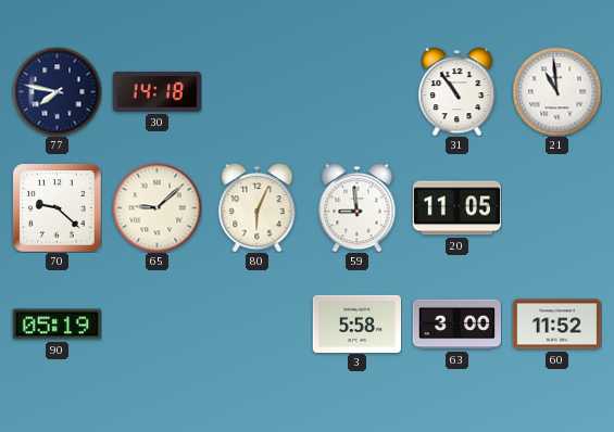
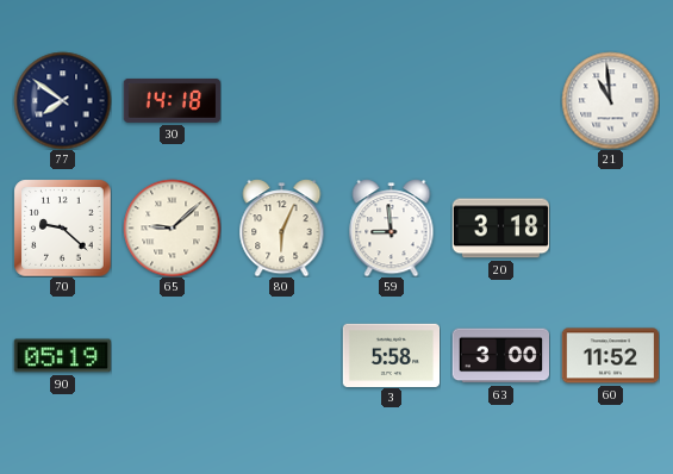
77: 7:47 -> 7:51
31: 10:54 -> none
20: 11:05 -> 3:18
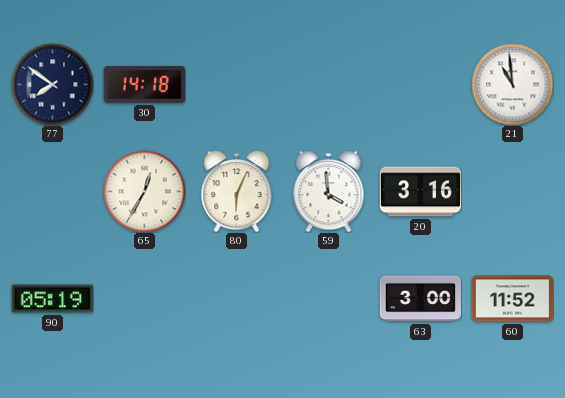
70: 9:22 -> none
65: 9:08 -> 12:35
59: 8:59 -> 3:59
20: 3:18 -> 3:16
3: 5:58 -> none
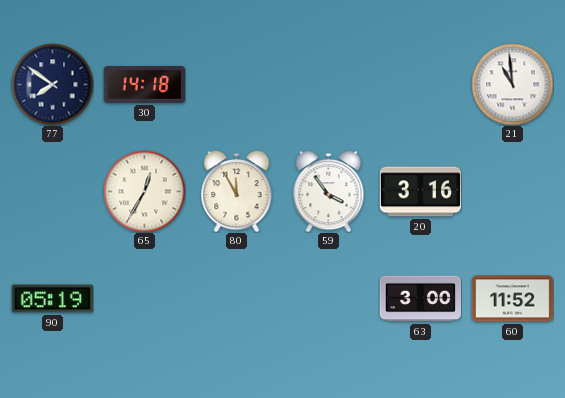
80: 6:04 -> 11:55
59: 3:59 -> 3:54
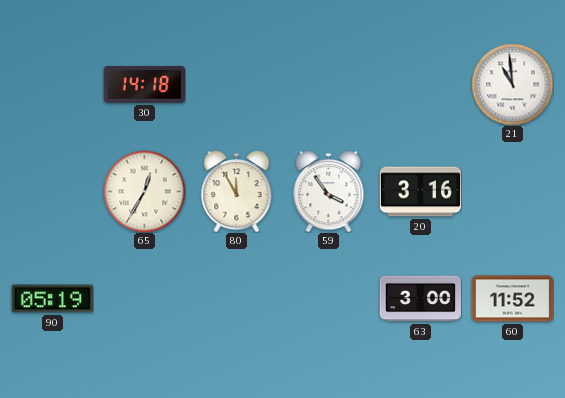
77: 7:51 -> none
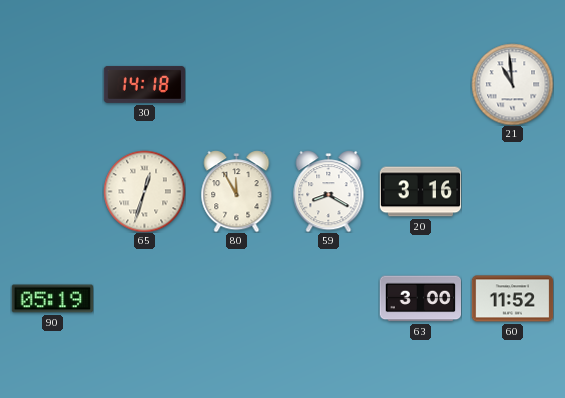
65: 12:35 -> 12:33
59: 3:54 -> 8:20
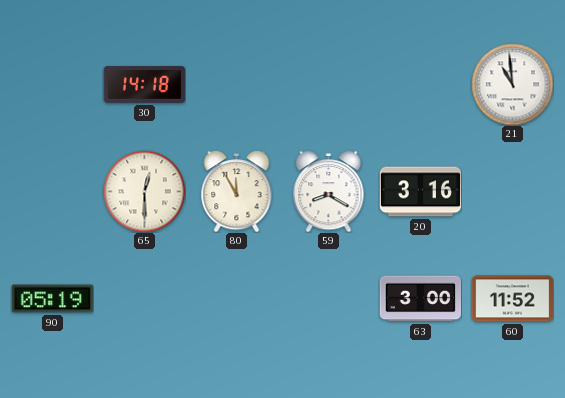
65: 12:33 -> 12:30
